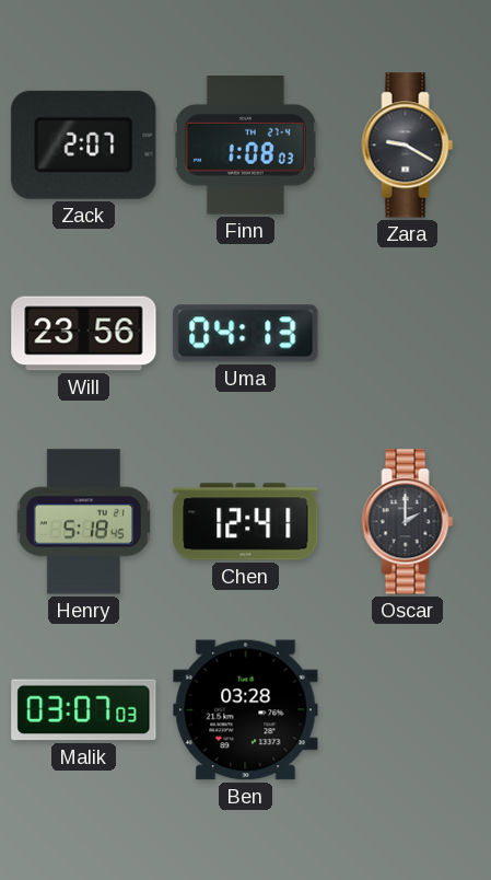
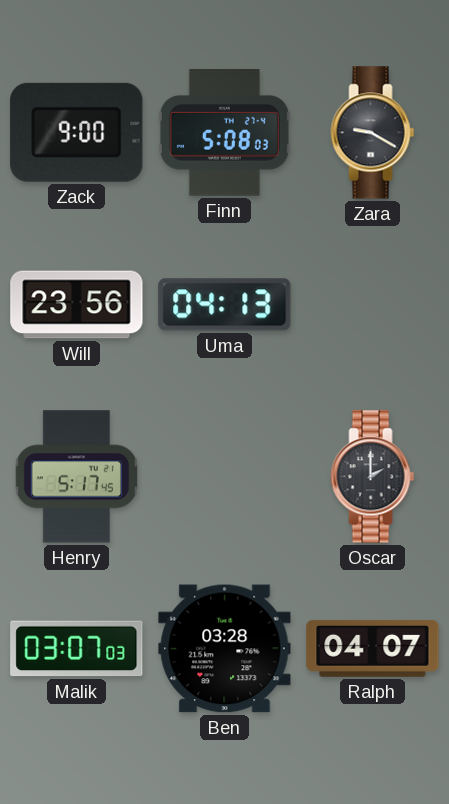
Zack: 2:07 -> 9:00
Finn: 1:08 -> 5:08
Henry: 5:18 -> 5:17
Chen: 12:41 -> none
Ralph: none -> 04:07
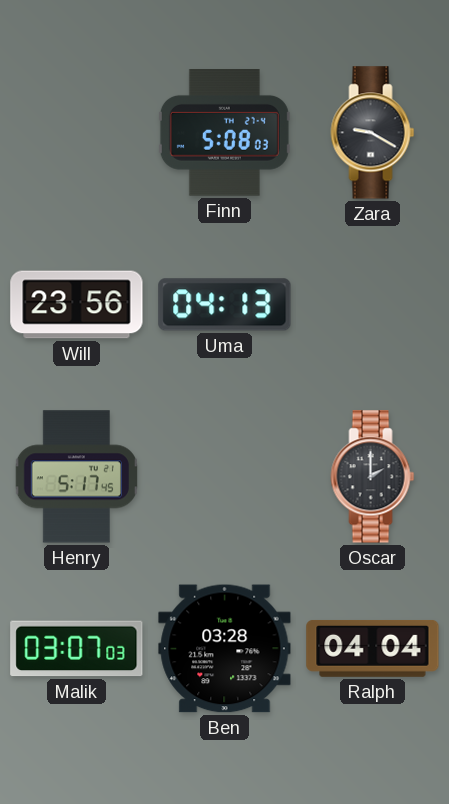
Zack: 9:00 -> none
Ralph: 04:07 -> 04:04
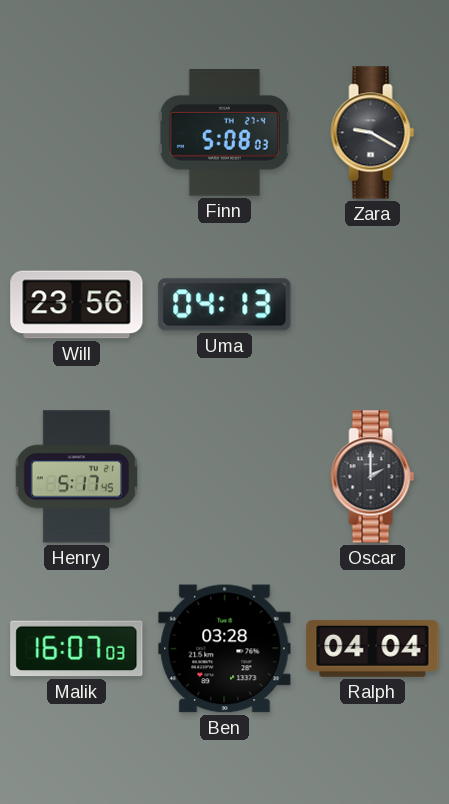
Malik: 03:07 -> 16:07
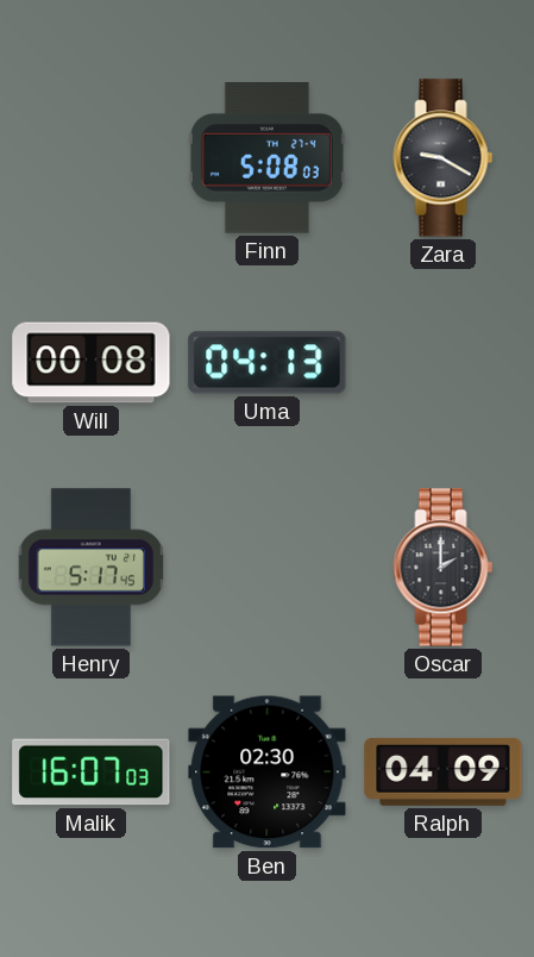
Will: 23:56 -> 00:08
Ben: 03:28 -> 02:30
Ralph: 04:04 -> 04:09
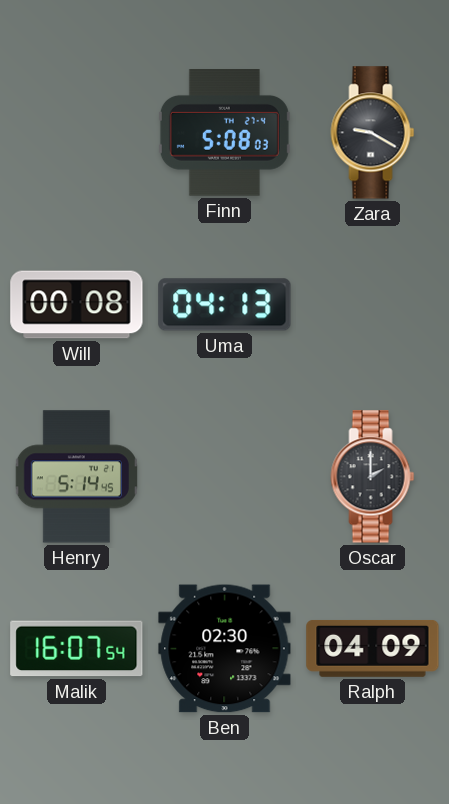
Henry: 5:17 -> 5:14
Malik: 16:07:03 -> 16:07:54
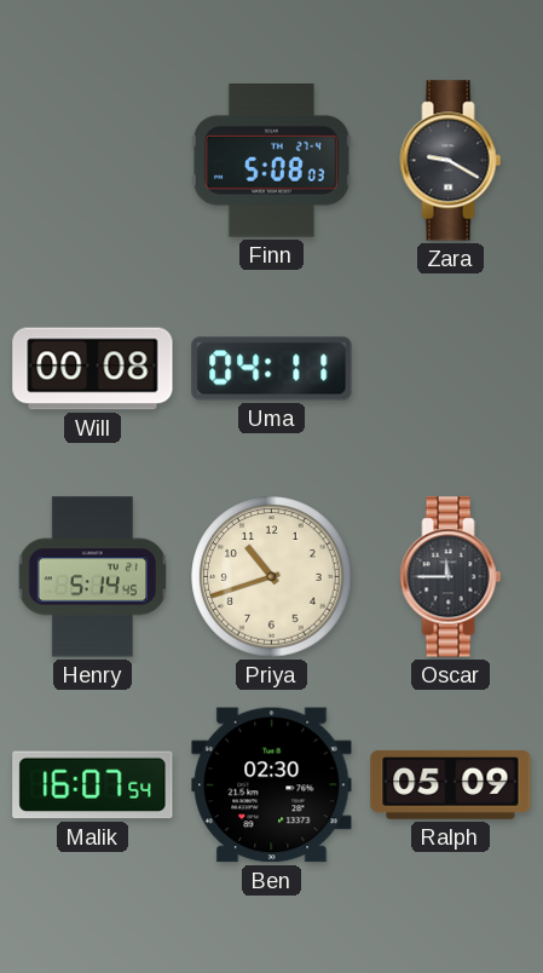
Uma: 04:13 -> 04:11
Priya: none -> 10:42
Oscar: 2:00 -> 11:45
Ralph: 04:09 -> 05:09
